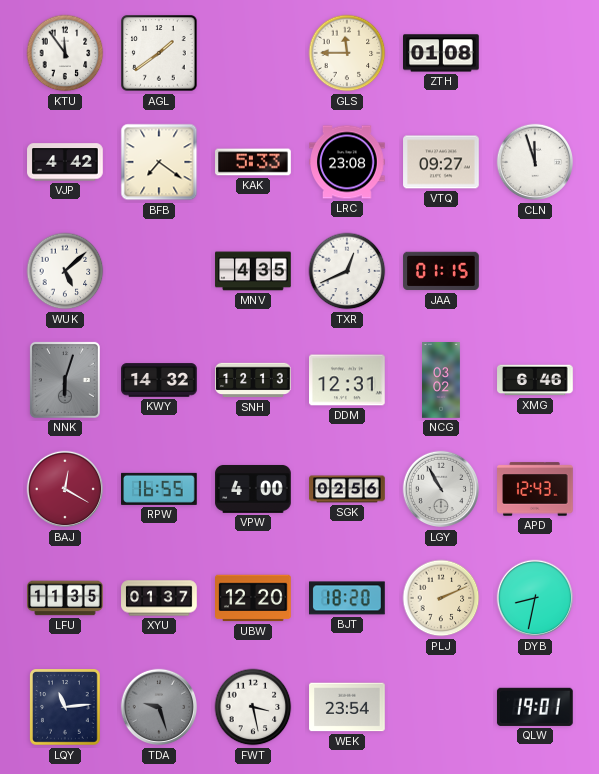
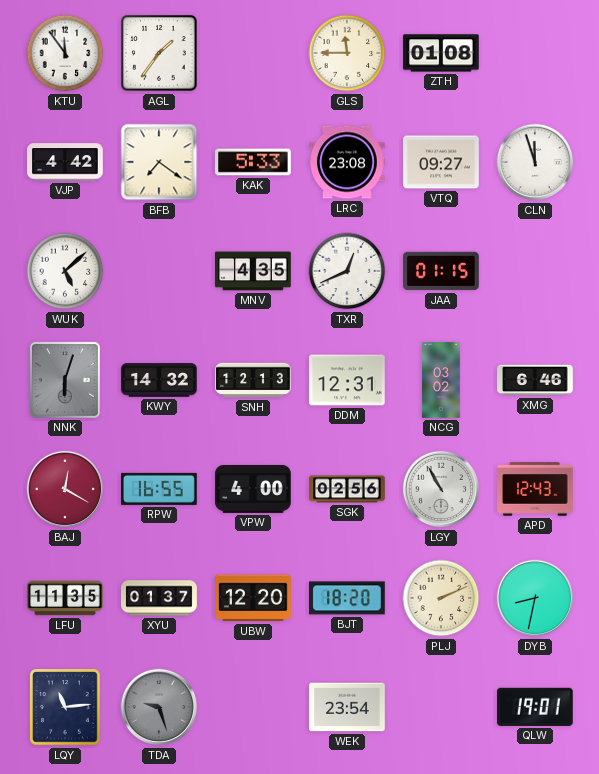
AGL: 1:39 -> 1:36
FWT: 3:28 -> none
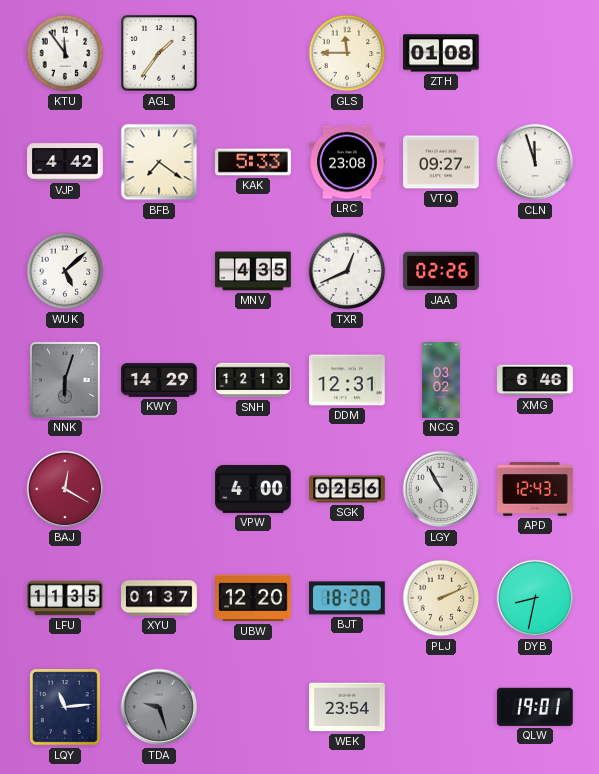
JAA: 01:15 -> 02:26
KWY: 14:32 -> 14:29
RPW: 16:55 -> none
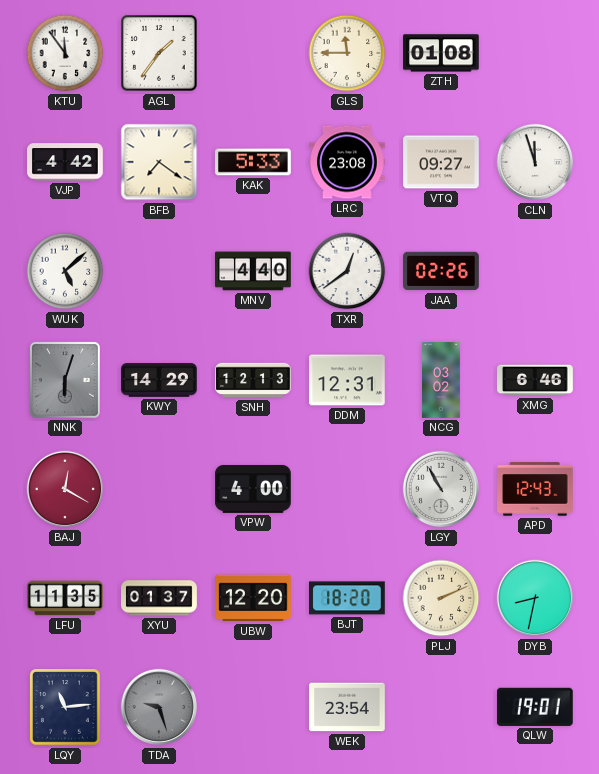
MNV: 4:35 -> 4:40
TXR: 12:41 -> 12:39
SGK: 02:56 -> none
